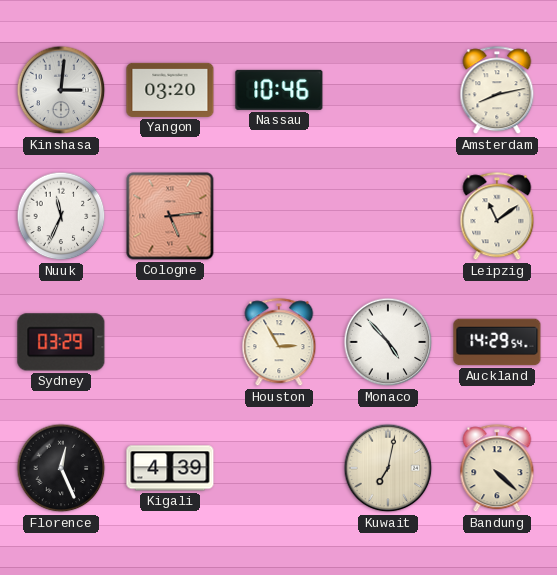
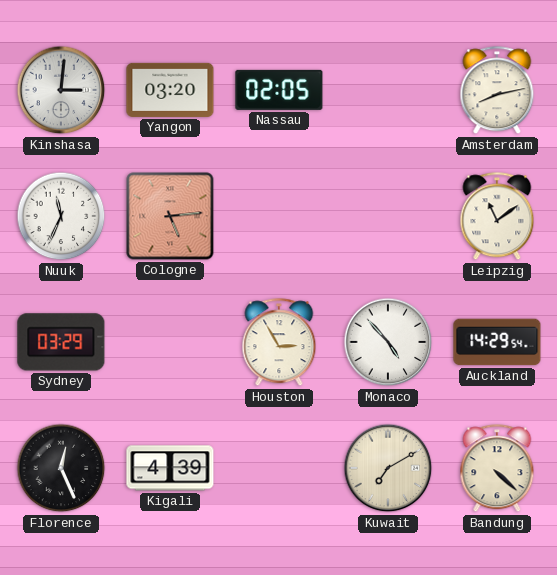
Nassau: 10:46 -> 02:05
Kuwait: 7:02 -> 7:10
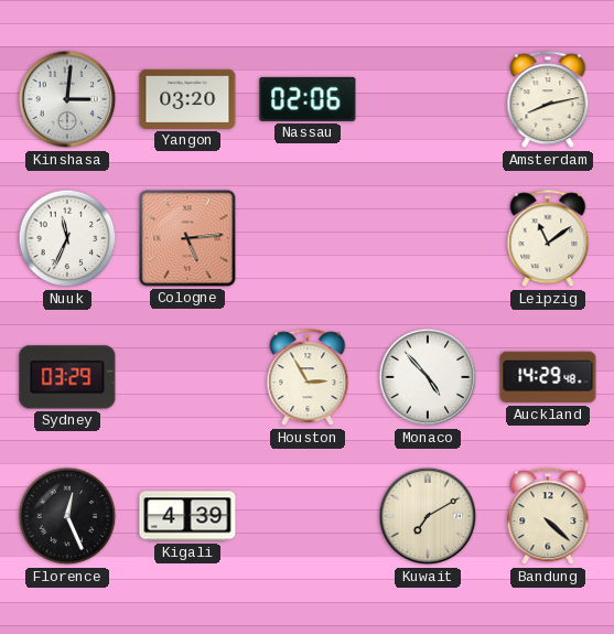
Nassau: 02:05 -> 02:06
Auckland: 14:29:54 -> 14:29:48
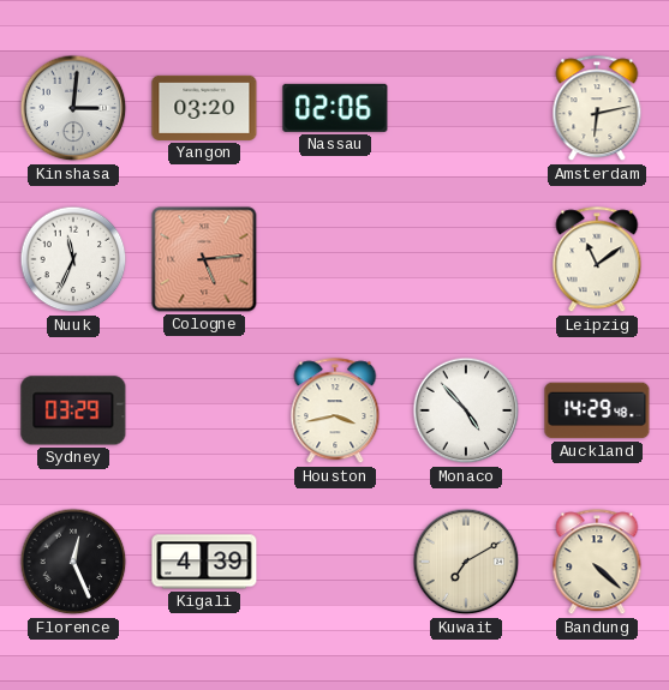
Amsterdam: 8:13 -> 6:13
Houston: 2:55 -> 3:43
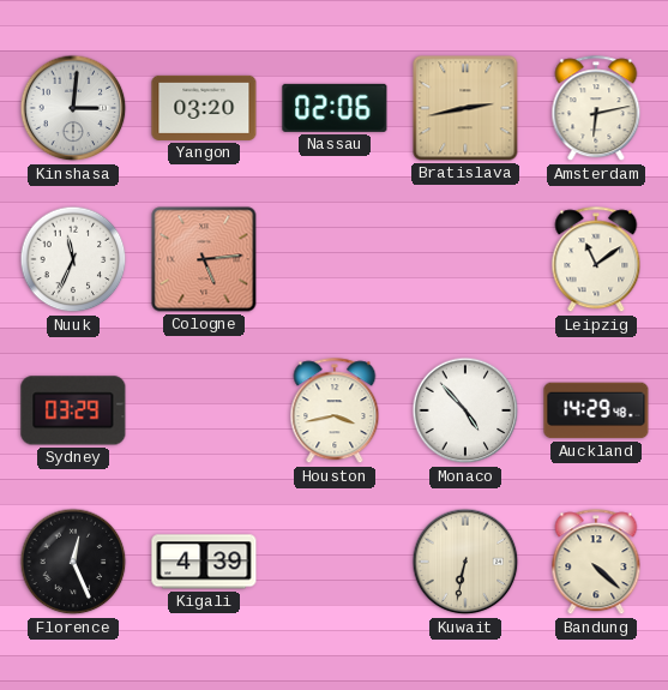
Bratislava: none -> 2:43
Kuwait: 7:10 -> 6:32
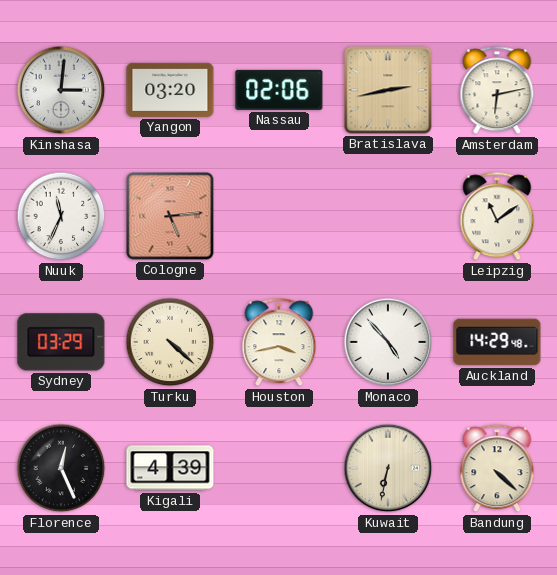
Turku: none -> 4:22
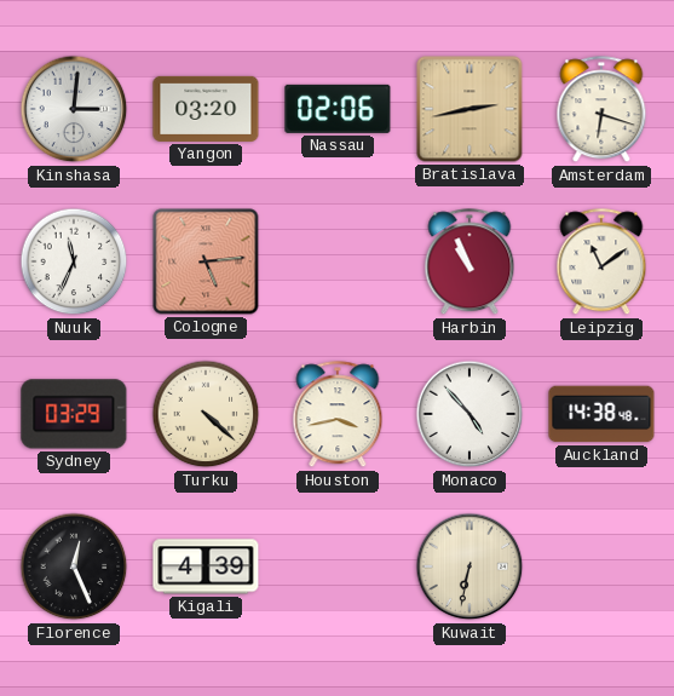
Amsterdam: 6:13 -> 6:18
Harbin: none -> 10:56
Auckland: 14:29 -> 14:38
Bandung: 4:22 -> none
